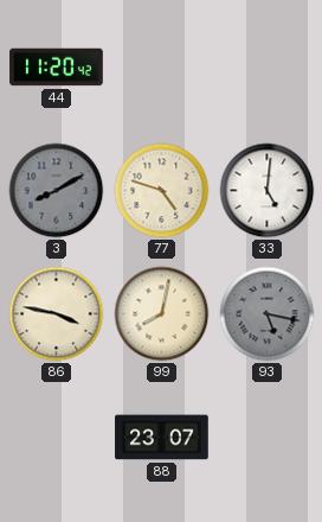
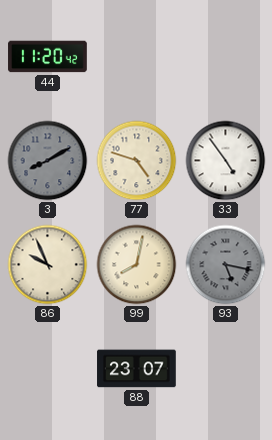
33: 5:01 -> 4:54
86: 3:47 -> 9:56
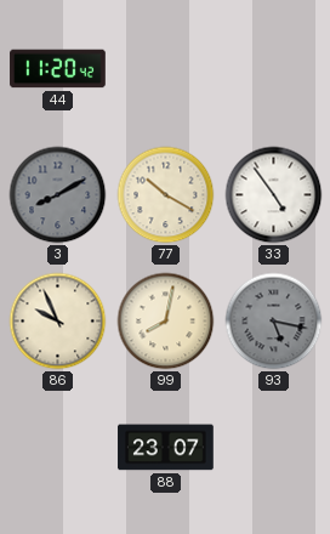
77: 4:48 -> 10:20
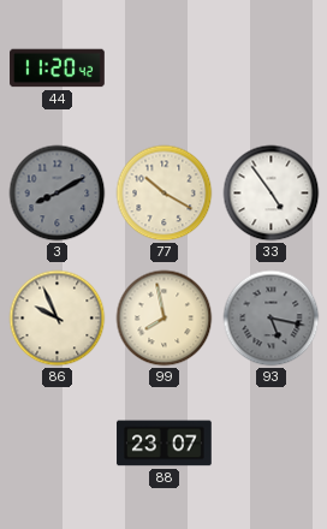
99: 8:02 -> 7:58
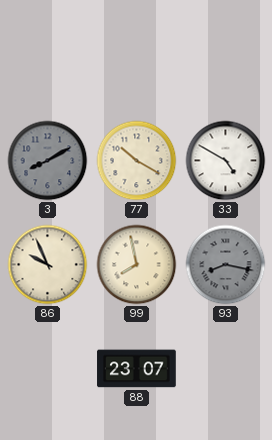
44: 11:20 -> none
33: 4:54 -> 4:50
93: 5:17 -> 8:17
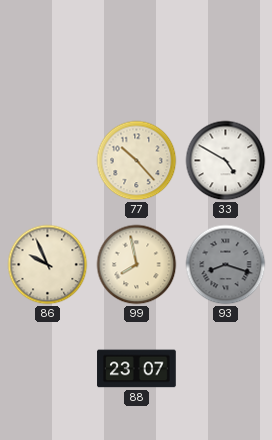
3: 8:10 -> none
77: 10:20 -> 10:23
93: 8:17 -> 8:18
